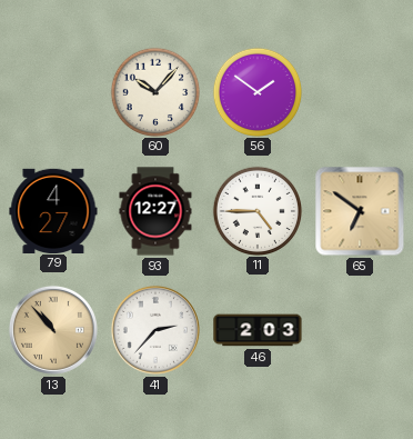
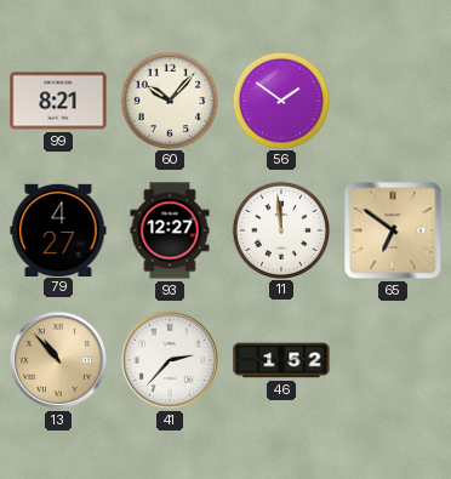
99: none -> 8:21
11: 4:45 -> 11:59
46: 2:03 -> 1:52
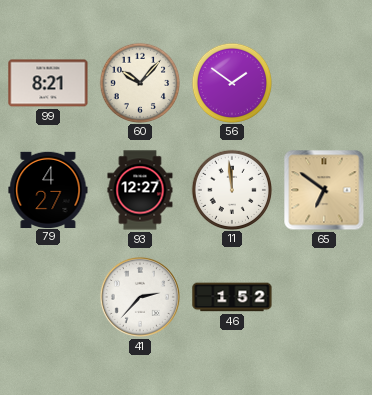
13: 10:53 -> none
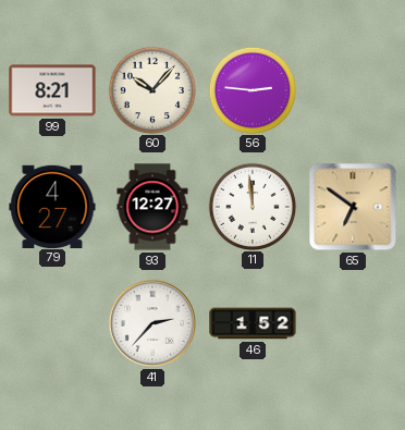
56: 1:51 -> 2:46
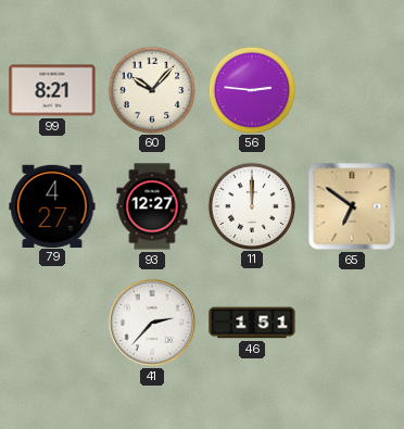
11: 11:59 -> 12:00
46: 1:52 -> 1:51
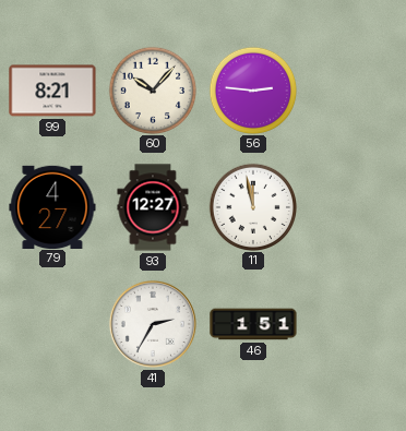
11: 12:00 -> 11:58
65: 6:51 -> none
41: 2:37 -> 2:35
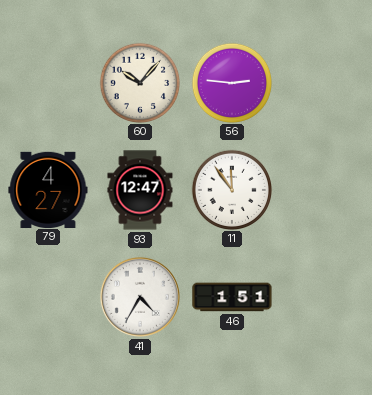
99: 8:21 -> none
93: 12:27 -> 12:47
11: 11:58 -> 11:54
41: 2:35 -> 4:35
